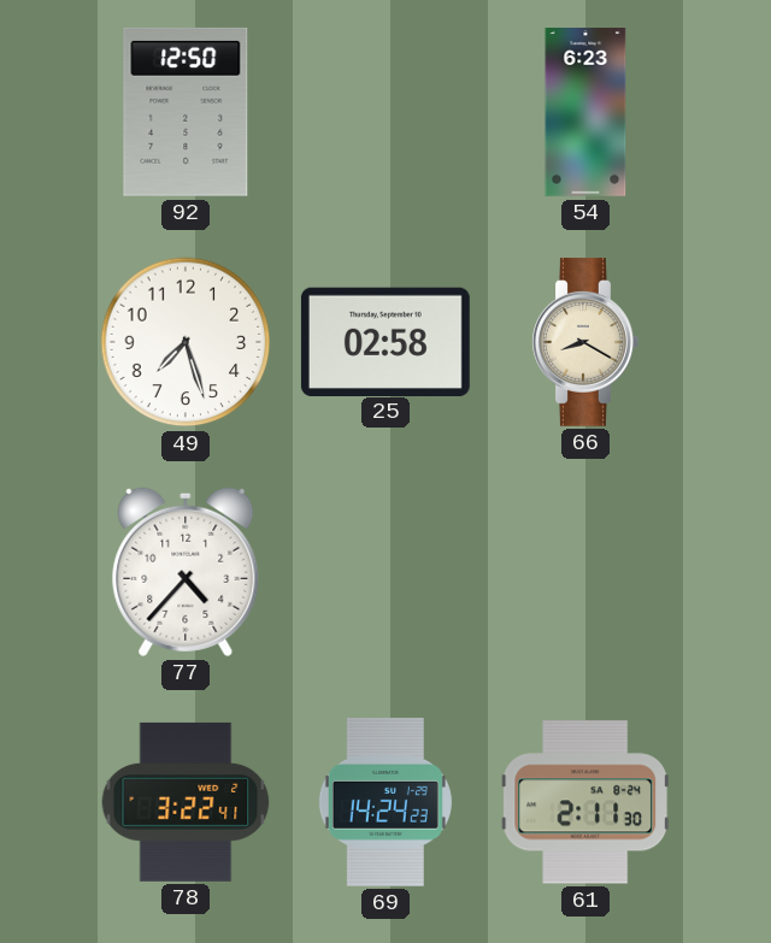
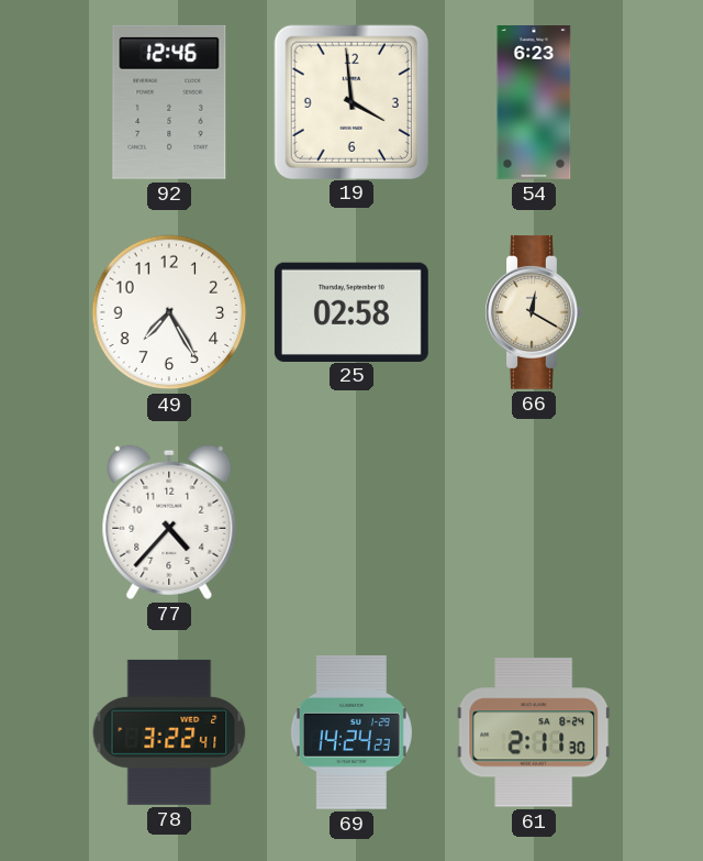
92: 12:50 -> 12:46
19: none -> 3:59
49: 7:27 -> 7:25
66: 8:20 -> 12:20
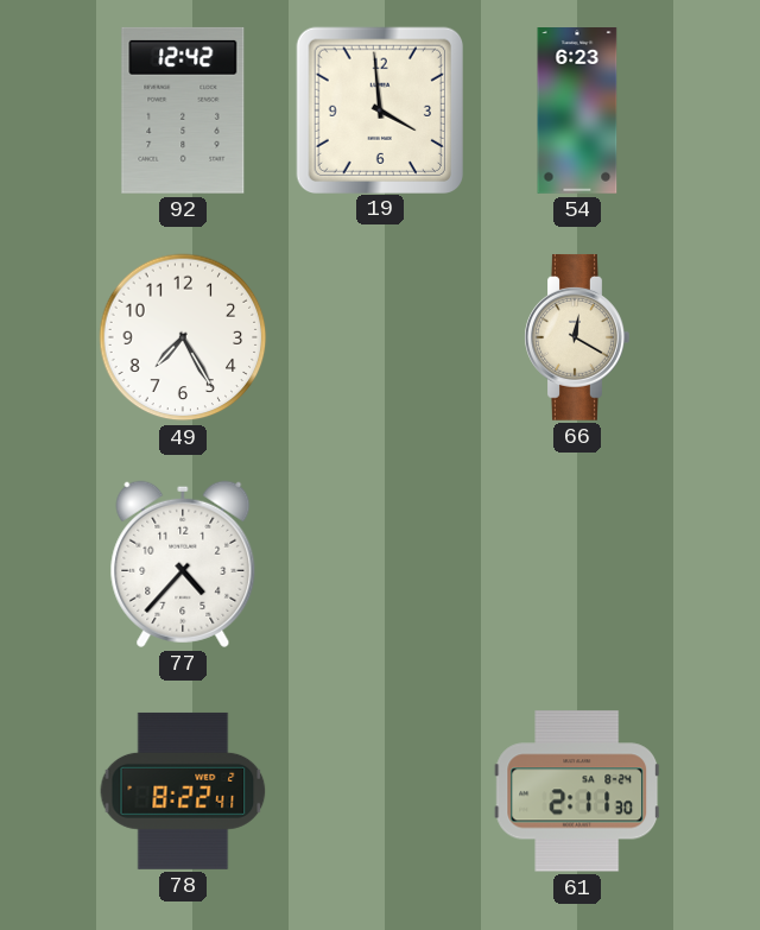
92: 12:46 -> 12:42
25: 02:58 -> none
78: 3:22 -> 8:22
69: 14:24 -> none
